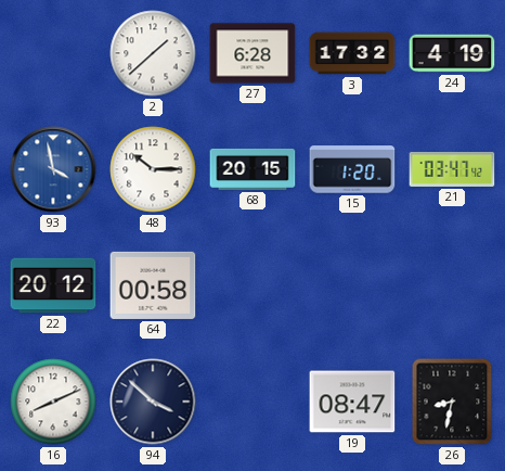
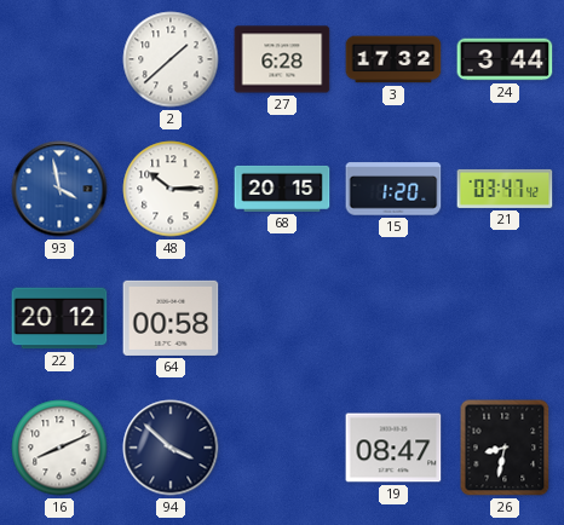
24: 4:19 -> 3:44
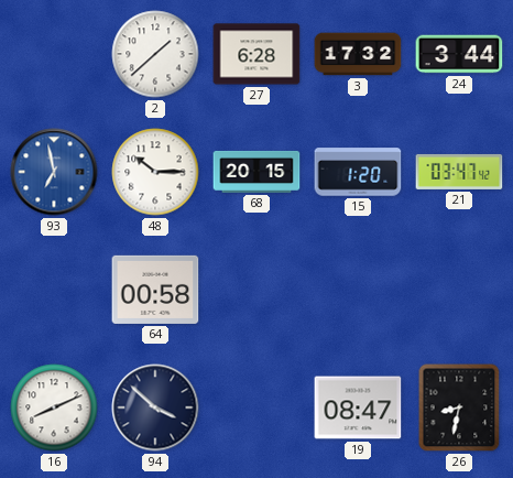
93: 3:58 -> 6:58
22: 20:12 -> none
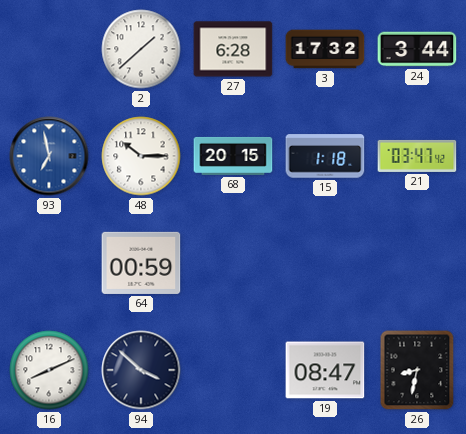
15: 1:20 -> 1:18
64: 00:58 -> 00:59
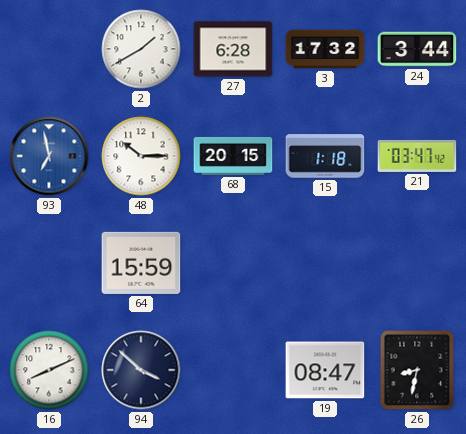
2: 1:38 -> 1:40
64: 00:59 -> 15:59
